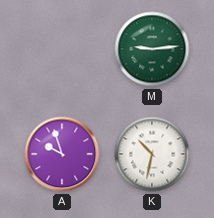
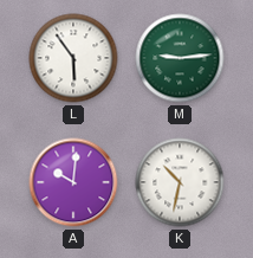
L: none -> 5:54
A: 9:57 -> 10:01
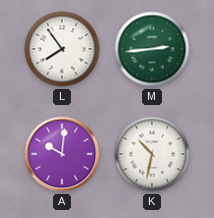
L: 5:54 -> 7:54
M: 9:14 -> 2:44
